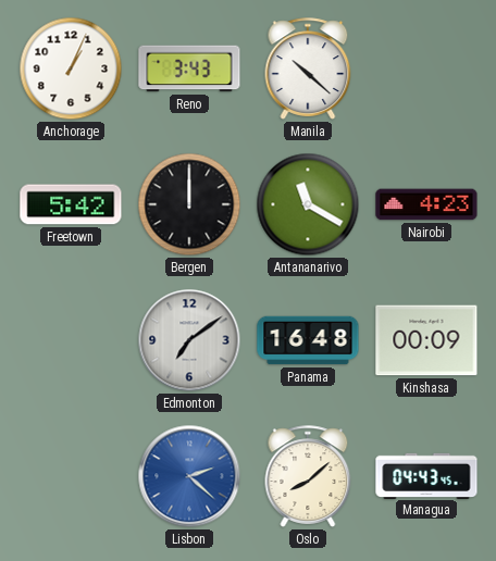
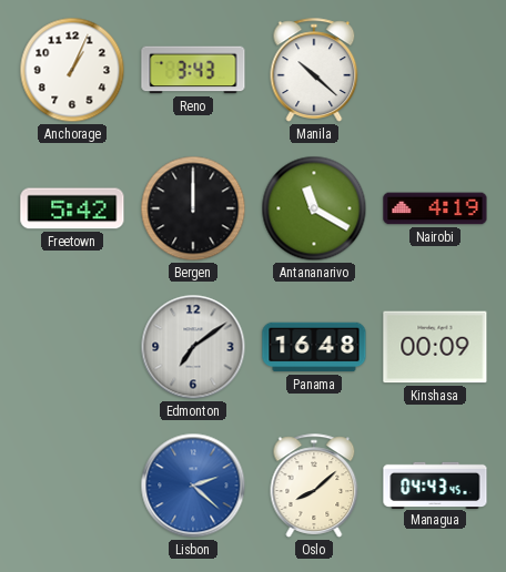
Nairobi: 4:23 -> 4:19
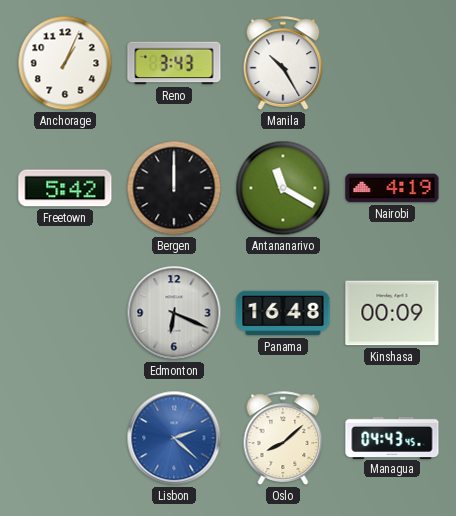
Manila: 10:22 -> 10:25
Edmonton: 7:09 -> 6:19
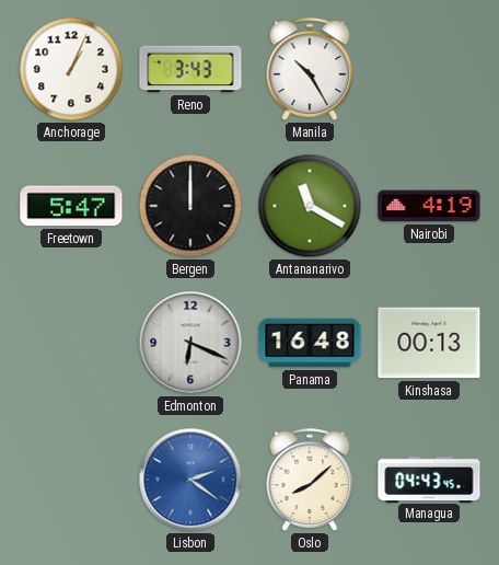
Freetown: 5:42 -> 5:47
Kinshasa: 00:09 -> 00:13
Lisbon: 2:22 -> 2:21
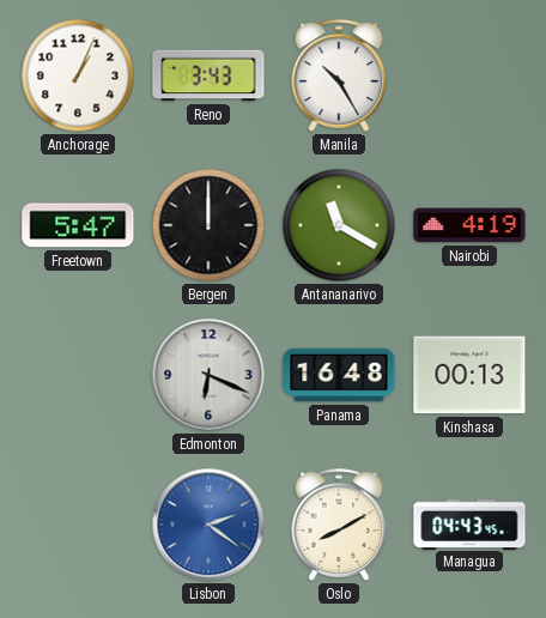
Oslo: 8:08 -> 8:10
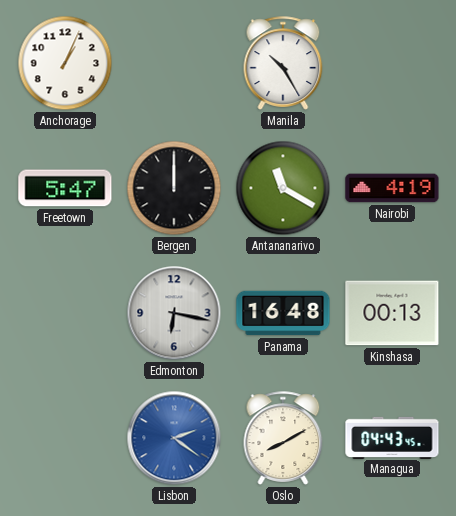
Reno: 3:43 -> none
Edmonton: 6:19 -> 6:17
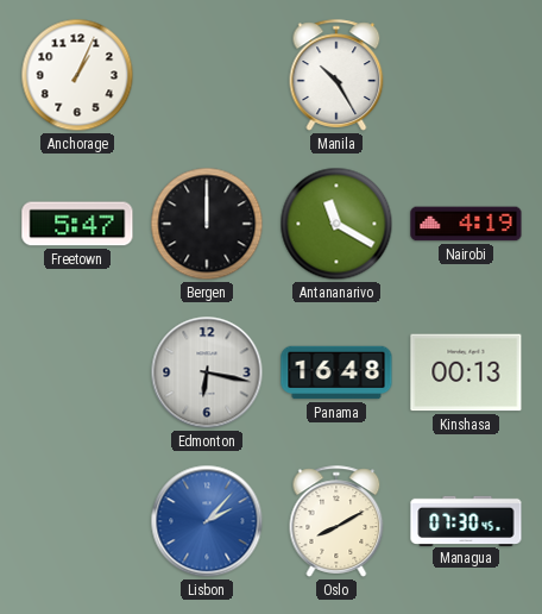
Lisbon: 2:21 -> 2:07
Managua: 04:43 -> 07:30
